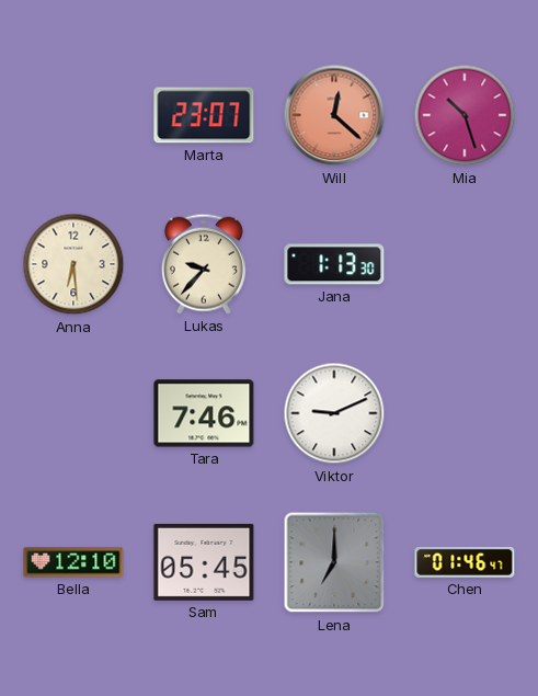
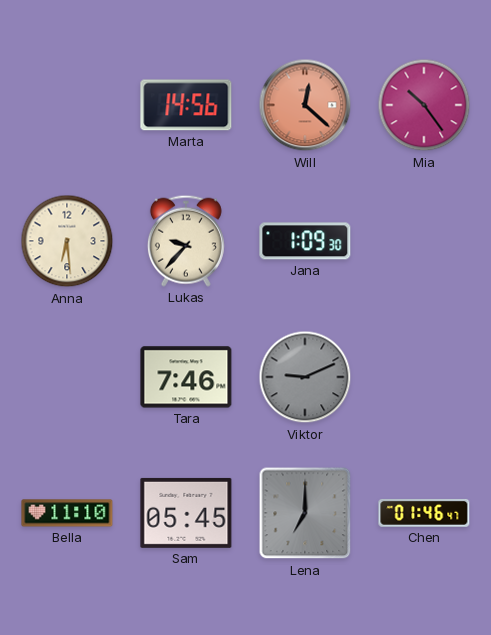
Marta: 23:07 -> 14:56
Mia: 10:27 -> 10:24
Jana: 1:13 -> 1:09
Viktor dial: white -> grey
Bella: 12:10 -> 11:10
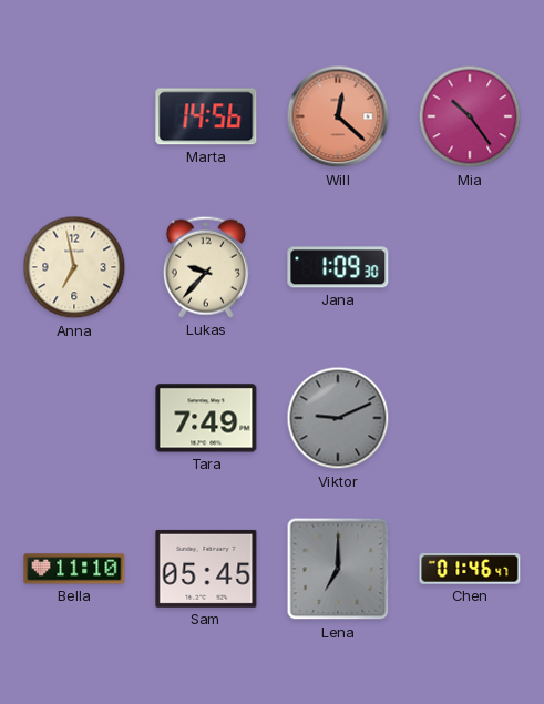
Anna: 6:29 -> 6:58
Tara: 7:46 -> 7:49
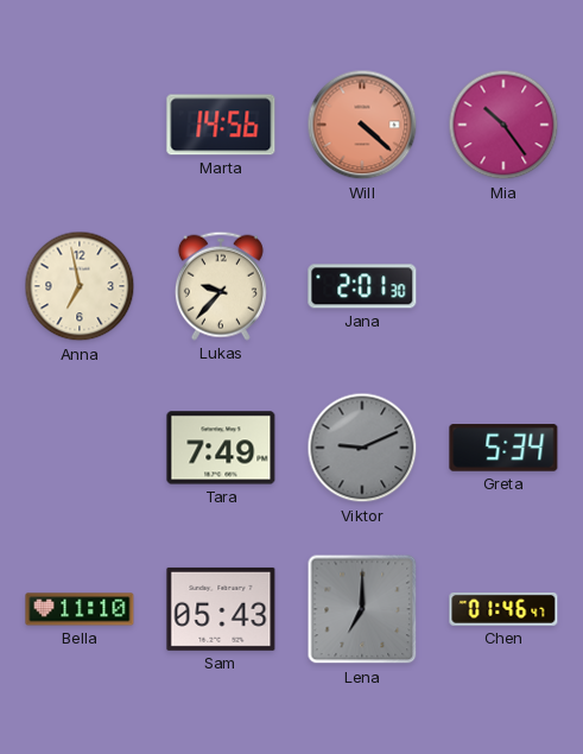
Will: 12:22 -> 4:22
Jana: 1:09 -> 2:01
Greta: none -> 5:34
Sam: 05:45 -> 05:43
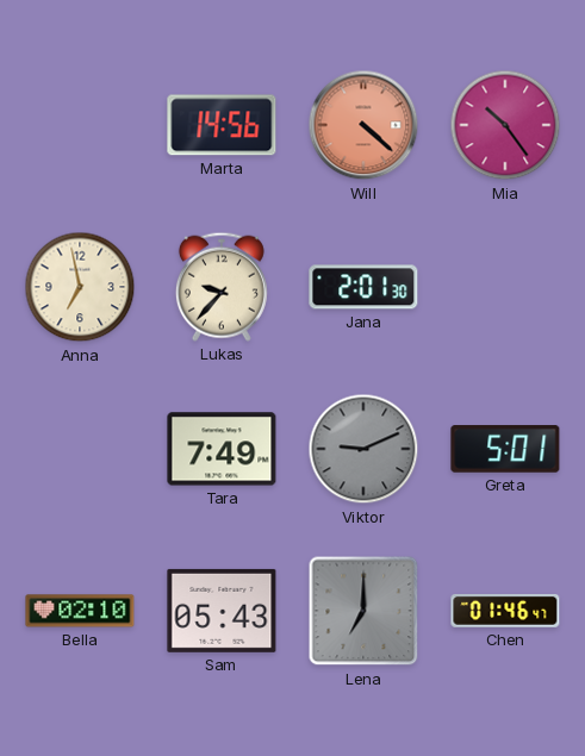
Greta: 5:34 -> 5:01
Bella: 11:10 -> 02:10
